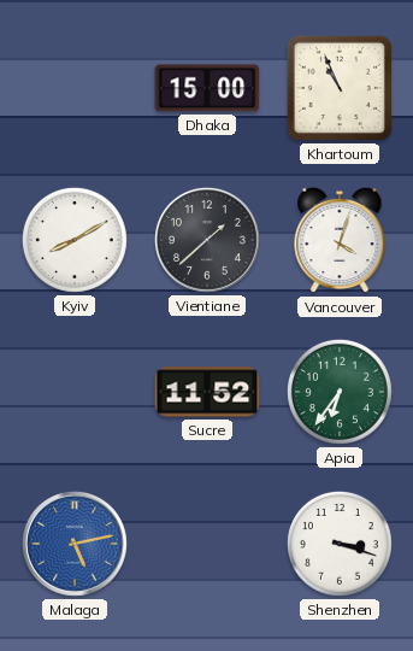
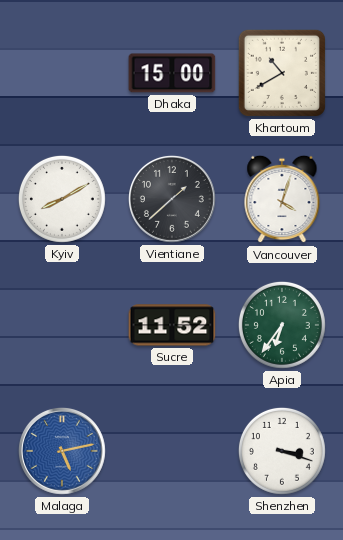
Khartoum: 10:56 -> 10:40
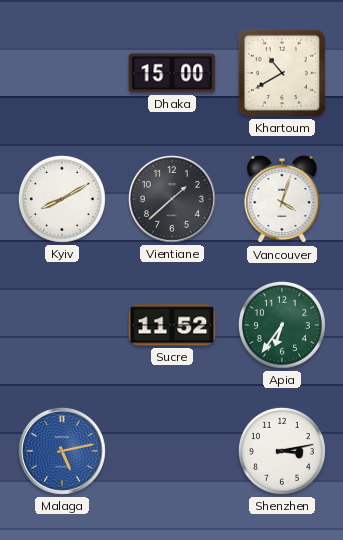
Shenzhen: 3:18 -> 3:13
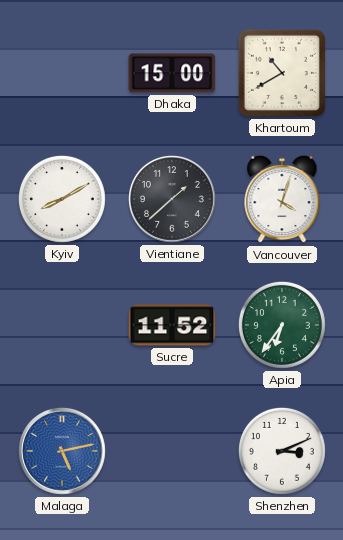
Shenzhen: 3:13 -> 3:11
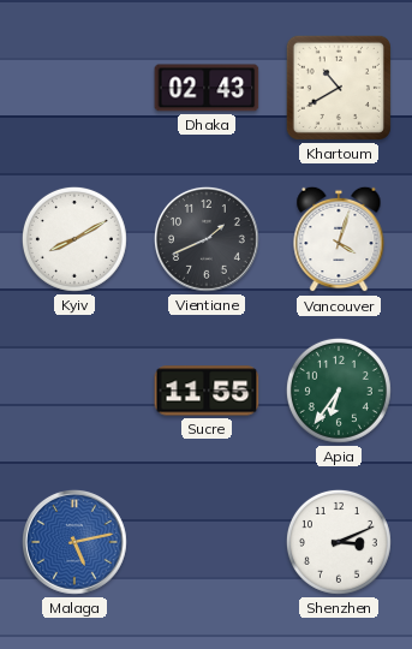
Dhaka: 15:00 -> 02:43
Vientiane: 1:38 -> 1:41
Sucre: 11:52 -> 11:55
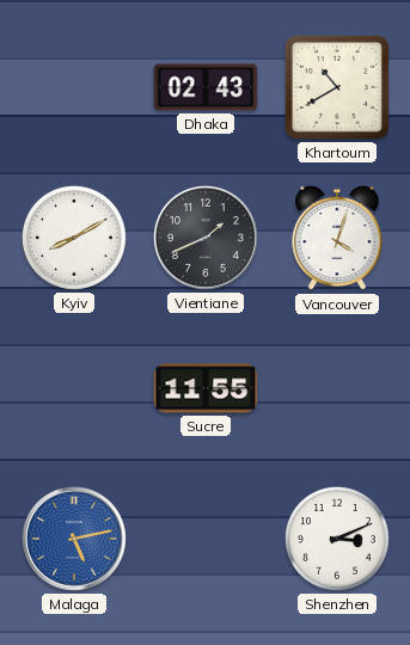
Apia: 6:36 -> none
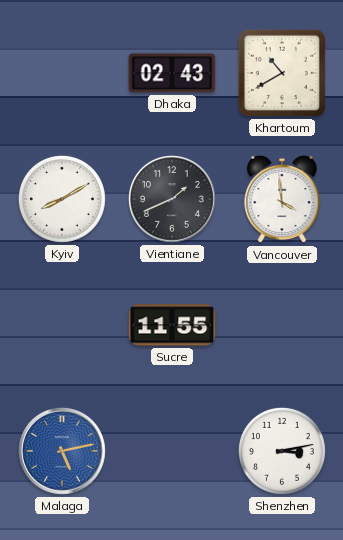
Vancouver: 4:03 -> 3:59
Shenzhen: 3:11 -> 3:13
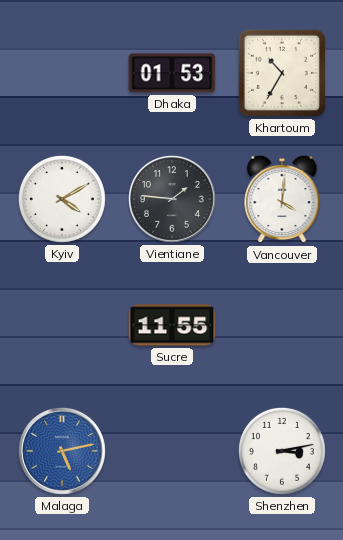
Dhaka: 02:43 -> 01:53
Khartoum: 10:40 -> 10:35
Kyiv: 8:10 -> 4:10
Vientiane: 1:41 -> 1:46
Vancouver: 3:59 -> 4:01
